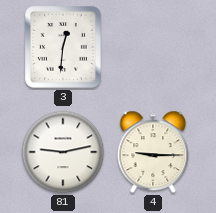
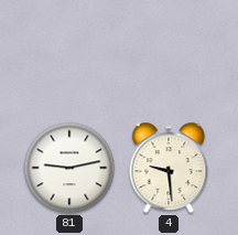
3: 12:31 -> none
4: 9:15 -> 9:29
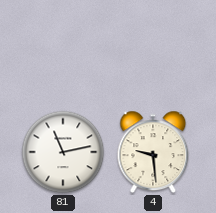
81: 9:13 -> 11:13
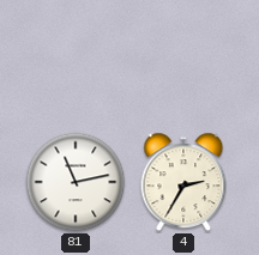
4: 9:29 -> 2:35
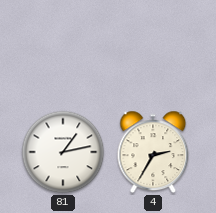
81: 11:13 -> 1:13
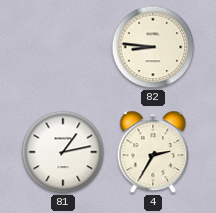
82: none -> 8:46
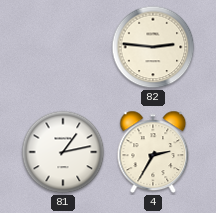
82: 8:46 -> 2:46
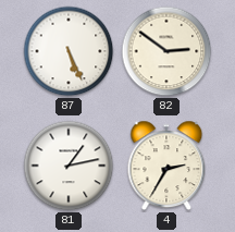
87: none -> 5:26
82: 2:46 -> 2:51
